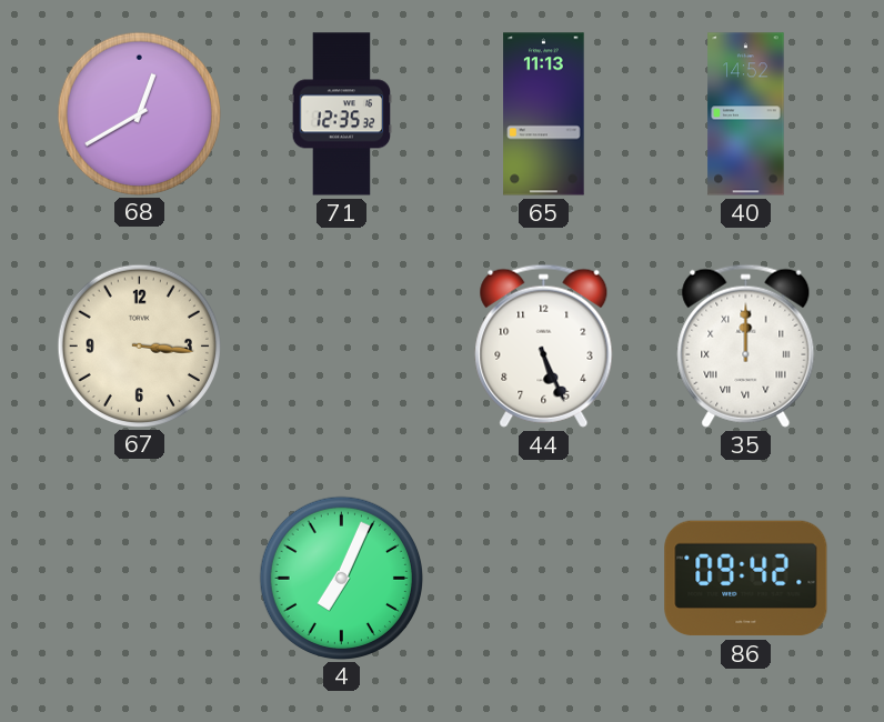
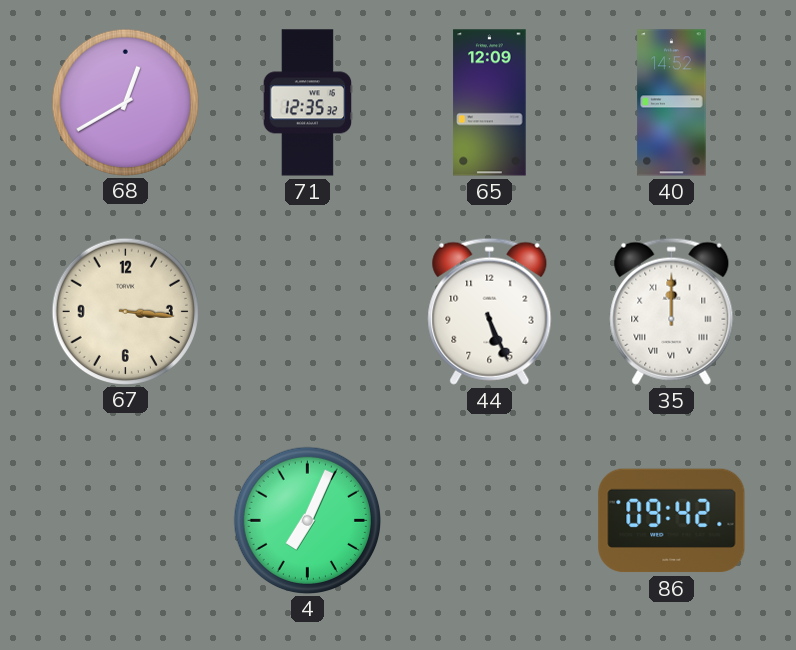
65: 11:13 -> 12:09
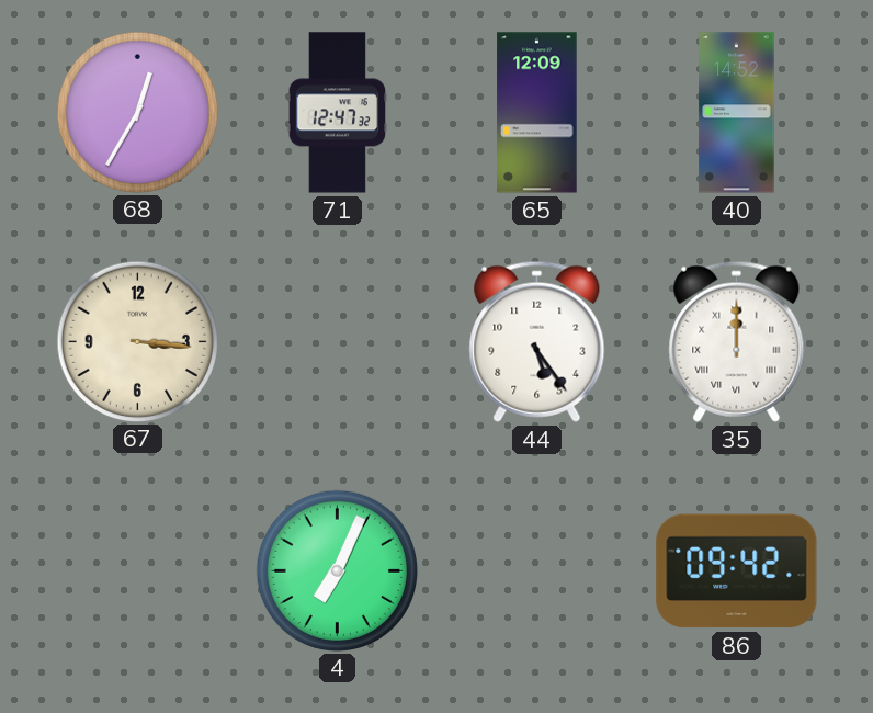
68: 12:40 -> 12:35
71: 12:35 -> 12:47
44: 5:26 -> 5:24
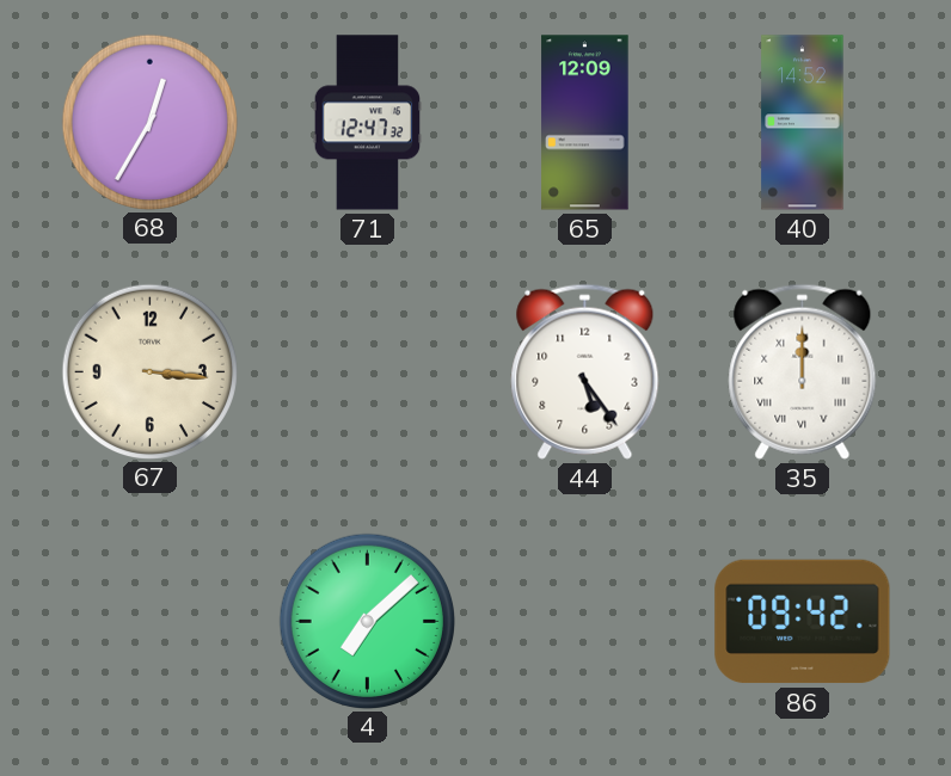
4: 7:04 -> 7:08
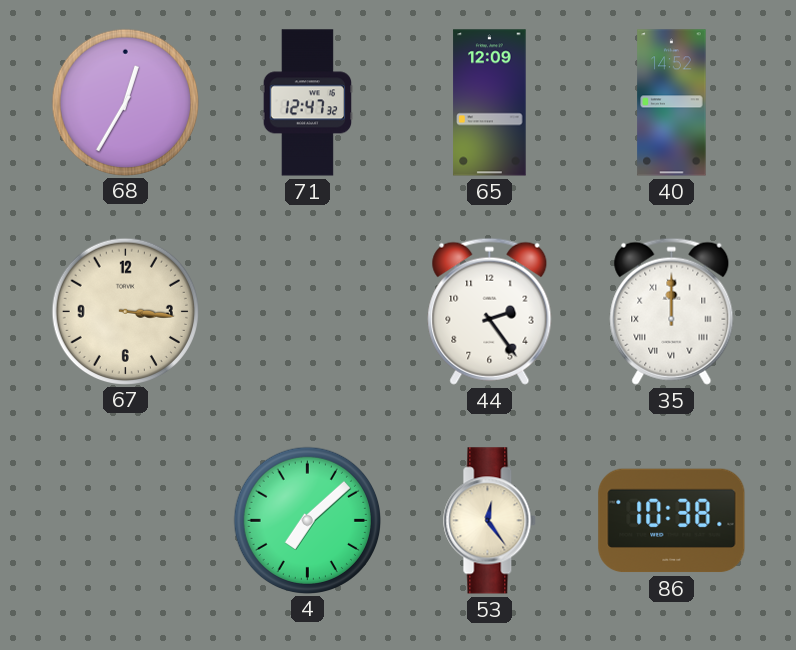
44: 5:24 -> 2:24
53: none -> 12:24
86: 09:42 -> 10:38
